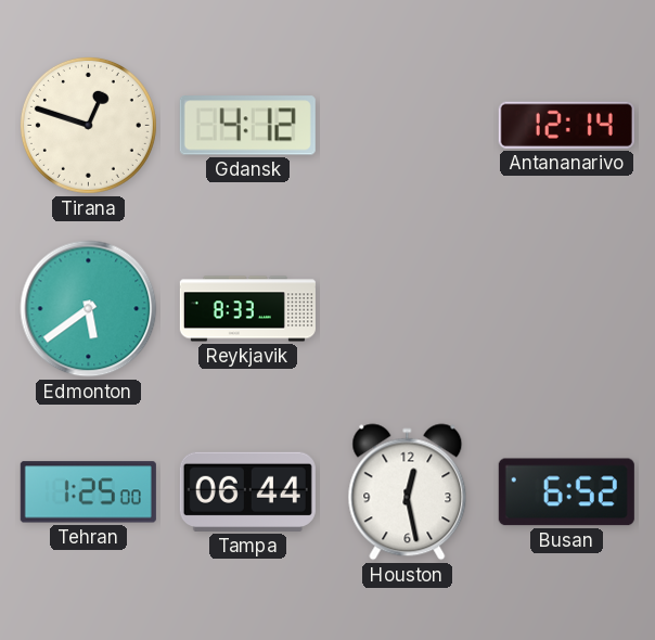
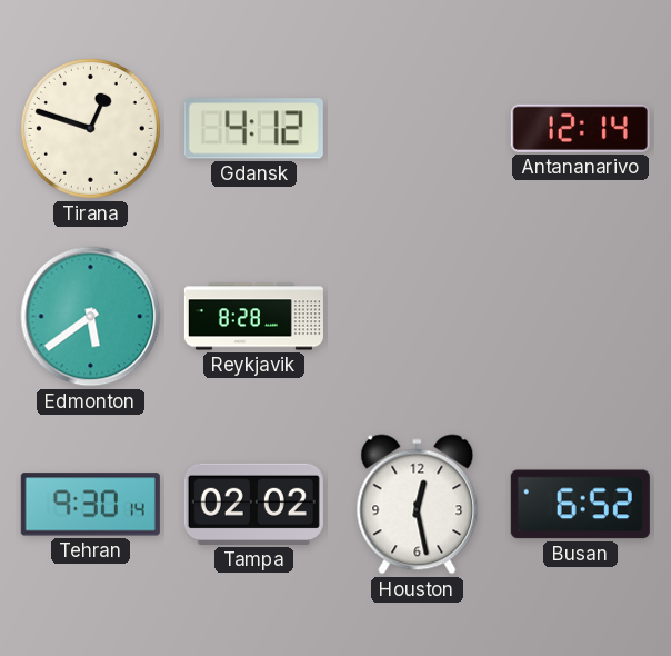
Reykjavik: 8:33 -> 8:28
Tehran: 1:25 -> 9:30
Tampa: 06:44 -> 02:02
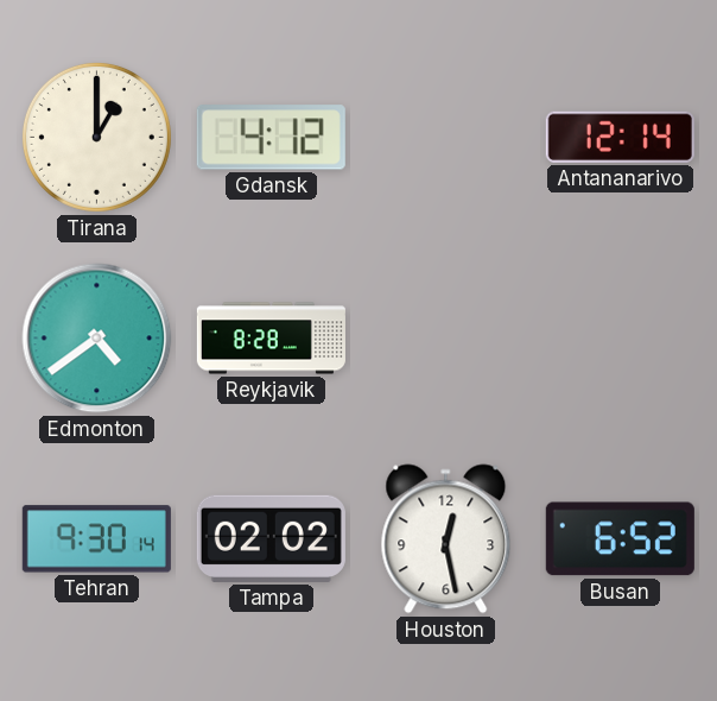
Tirana: 12:48 -> 1:00
Edmonton: 5:39 -> 4:39
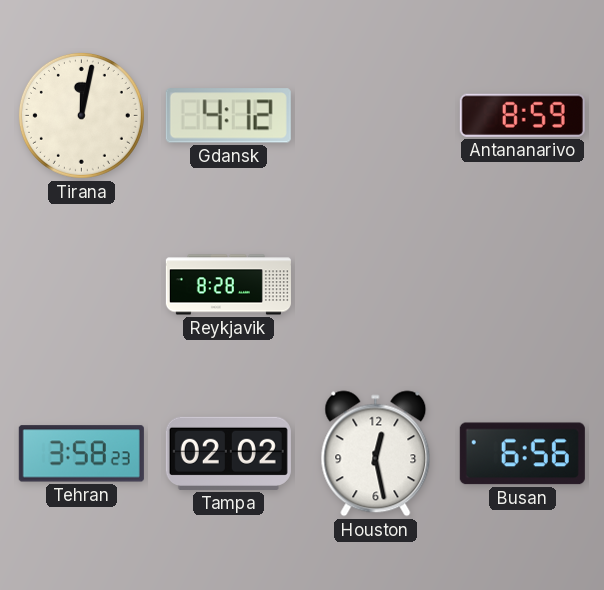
Tirana: 1:00 -> 12:02
Antananarivo: 12:14 -> 8:59
Edmonton: 4:39 -> none
Tehran: 9:30 -> 3:58
Busan: 6:52 -> 6:56
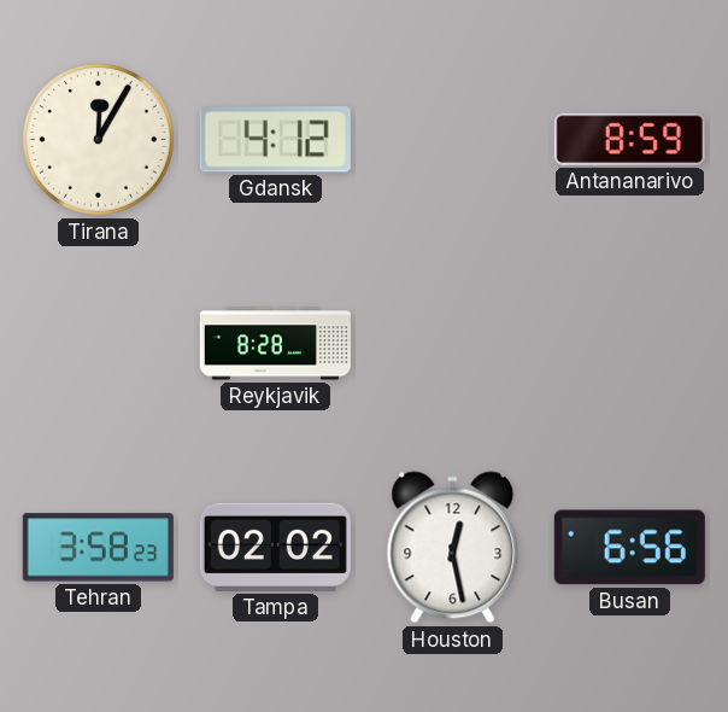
Tirana: 12:02 -> 12:05
